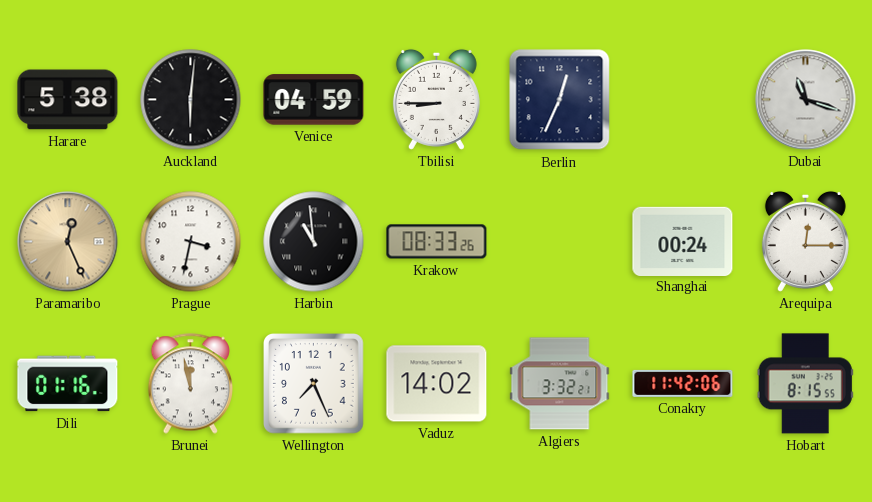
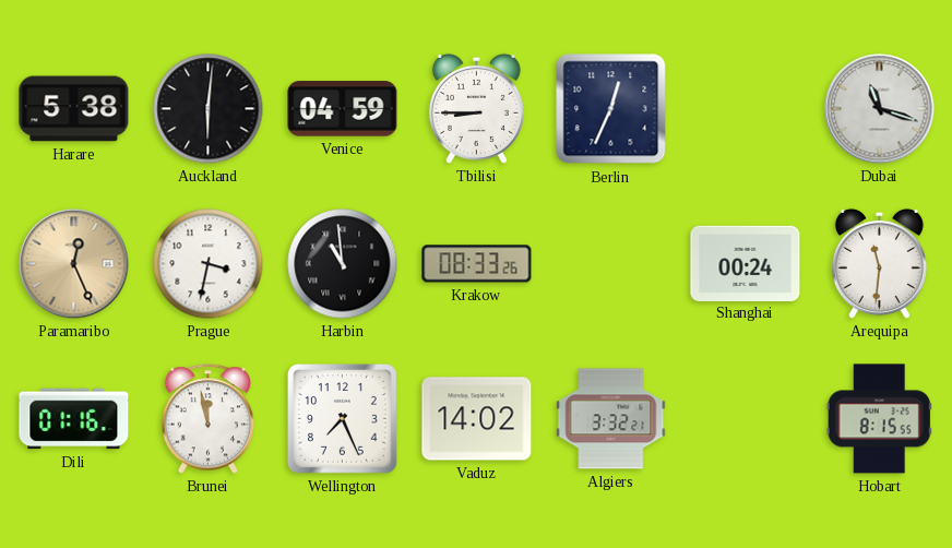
Arequipa: 12:15 -> 11:31
Conakry: 11:42 -> none
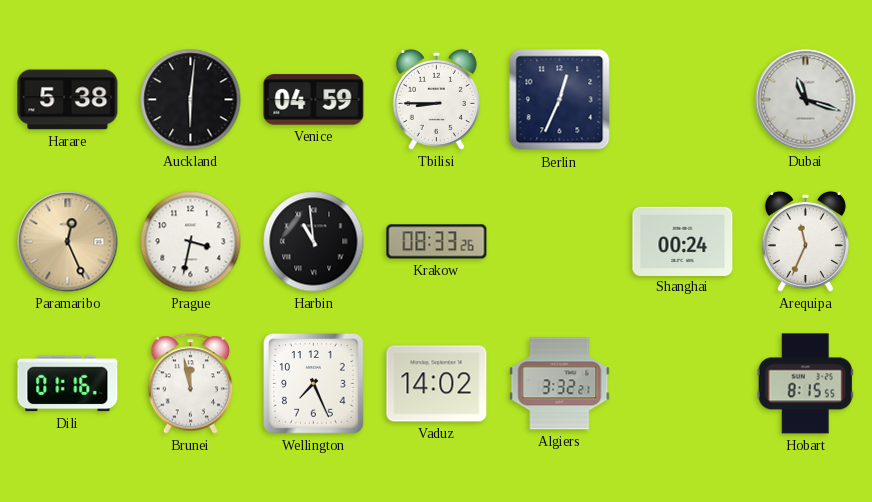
Arequipa: 11:31 -> 11:34
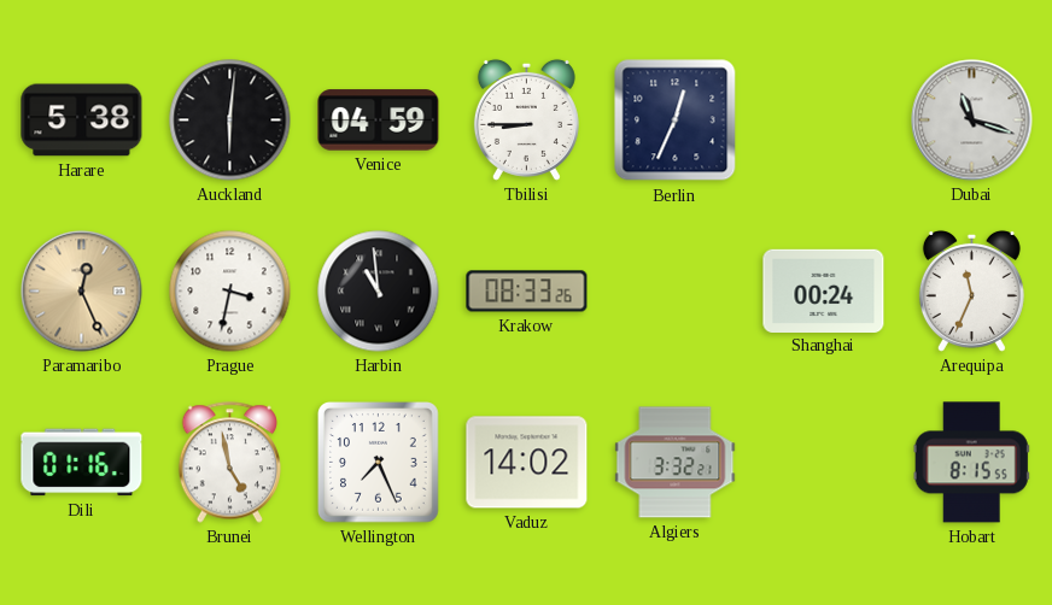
Brunei: 11:58 -> 4:58
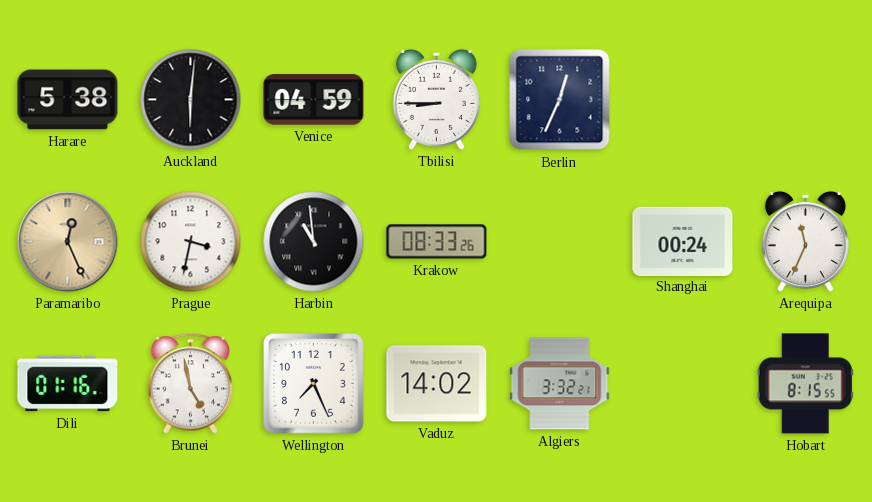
Dubai: 11:18 -> none
